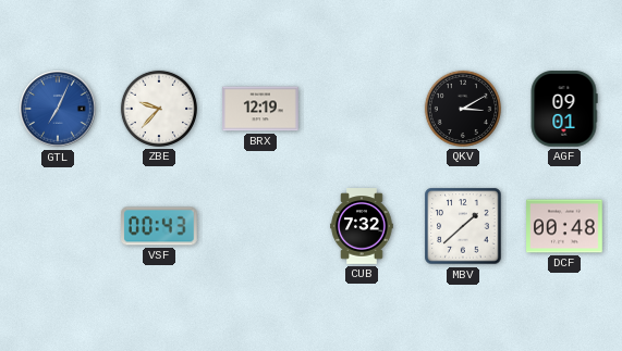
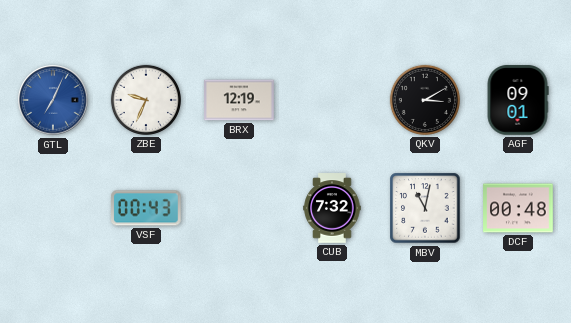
ZBE: 9:37 -> 9:34
MBV: 1:38 -> 11:02
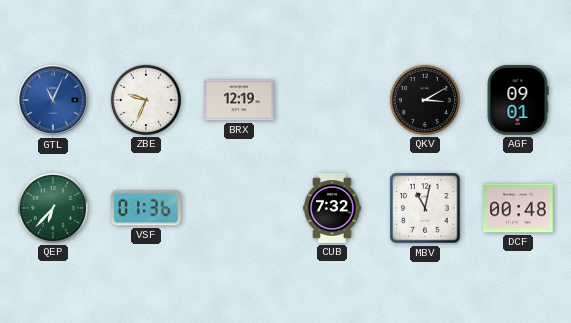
GTL: 7:04 -> 11:04
QEP: none -> 6:37
VSF: 00:43 -> 01:36
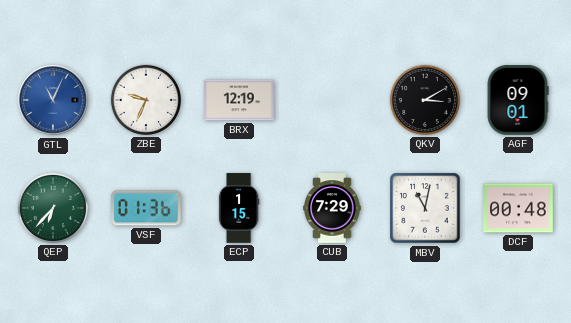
ECP: none -> 1:15
CUB: 7:32 -> 7:29
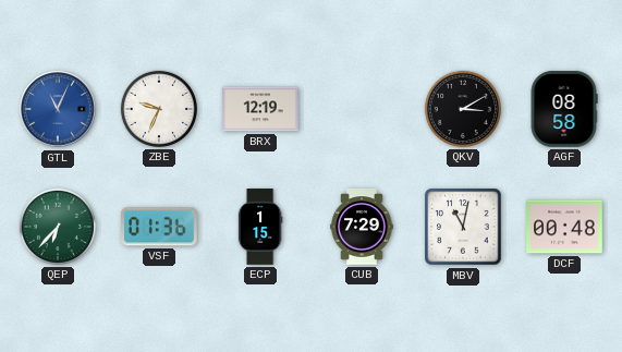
AGF: 09:01 -> 08:58
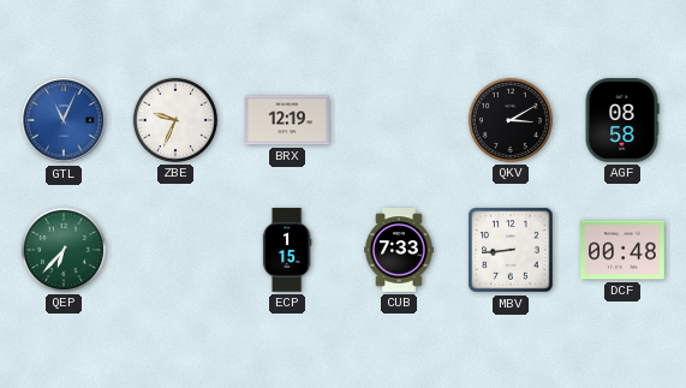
VSF: 01:36 -> none
CUB: 7:29 -> 7:33
MBV: 11:02 -> 8:44
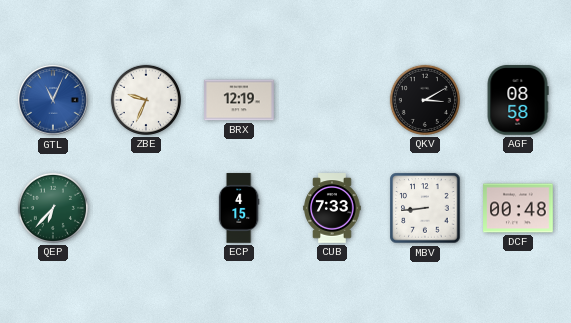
ECP: 1:15 -> 4:15
